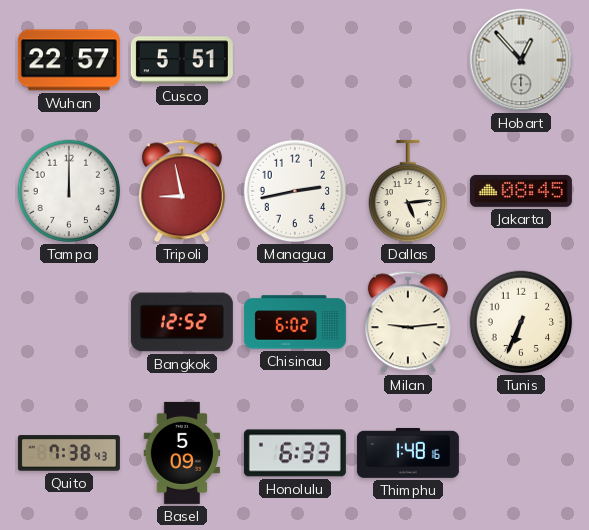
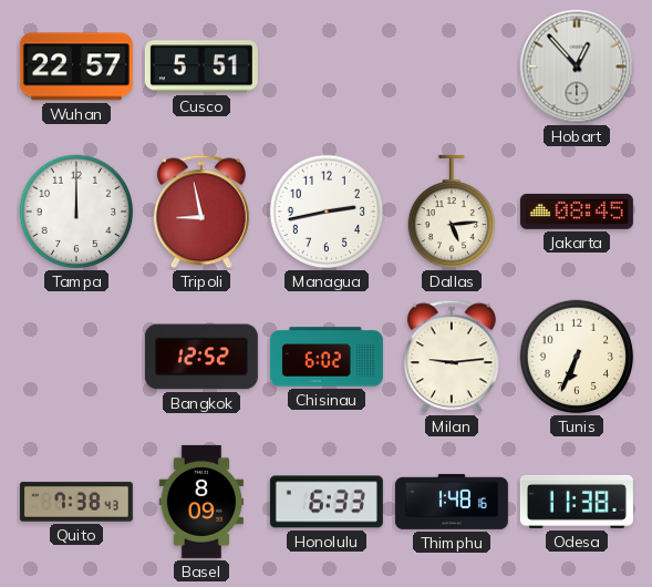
Basel: 5:09 -> 8:09
Odesa: none -> 11:38
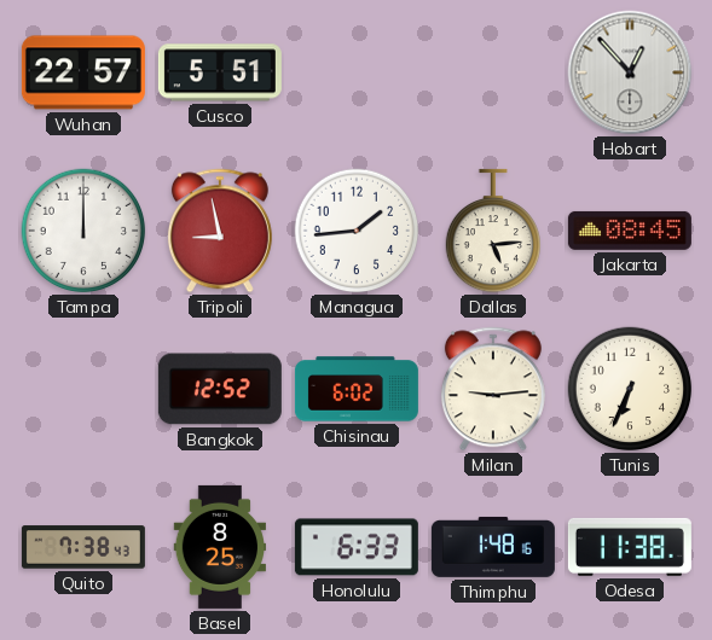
Managua: 2:43 -> 1:44
Basel: 8:09 -> 8:25
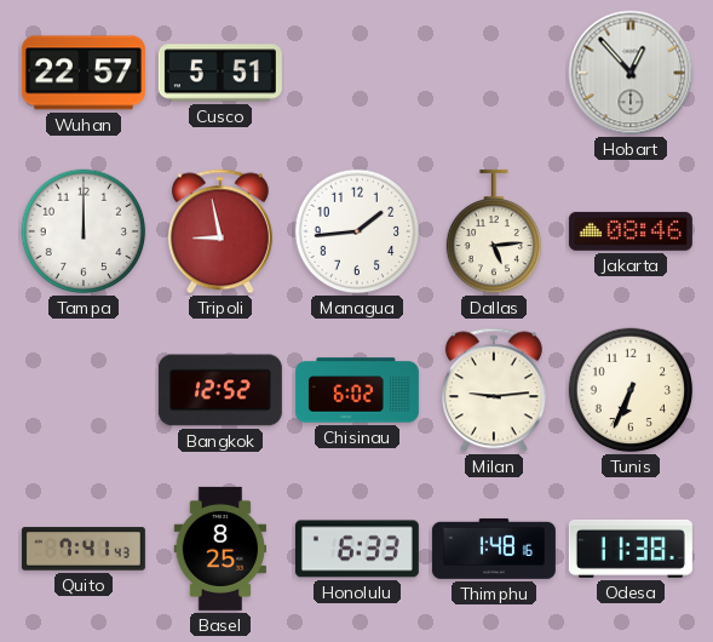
Jakarta: 08:45 -> 08:46
Quito: 7:38 -> 7:41
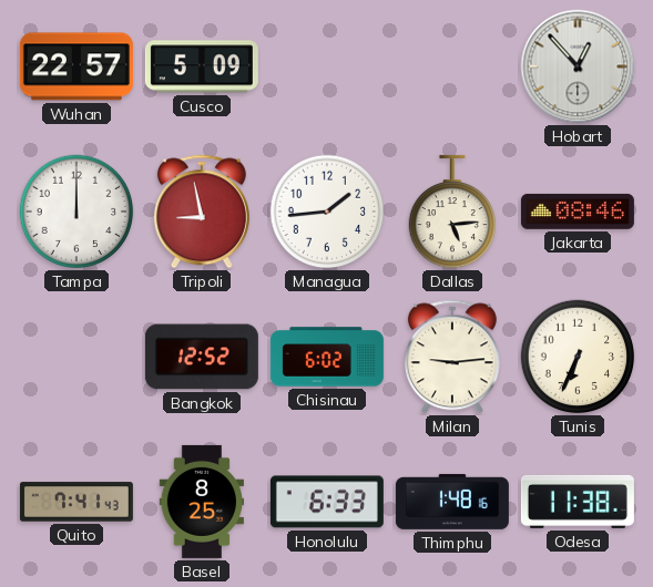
Cusco: 5:51 -> 5:09
